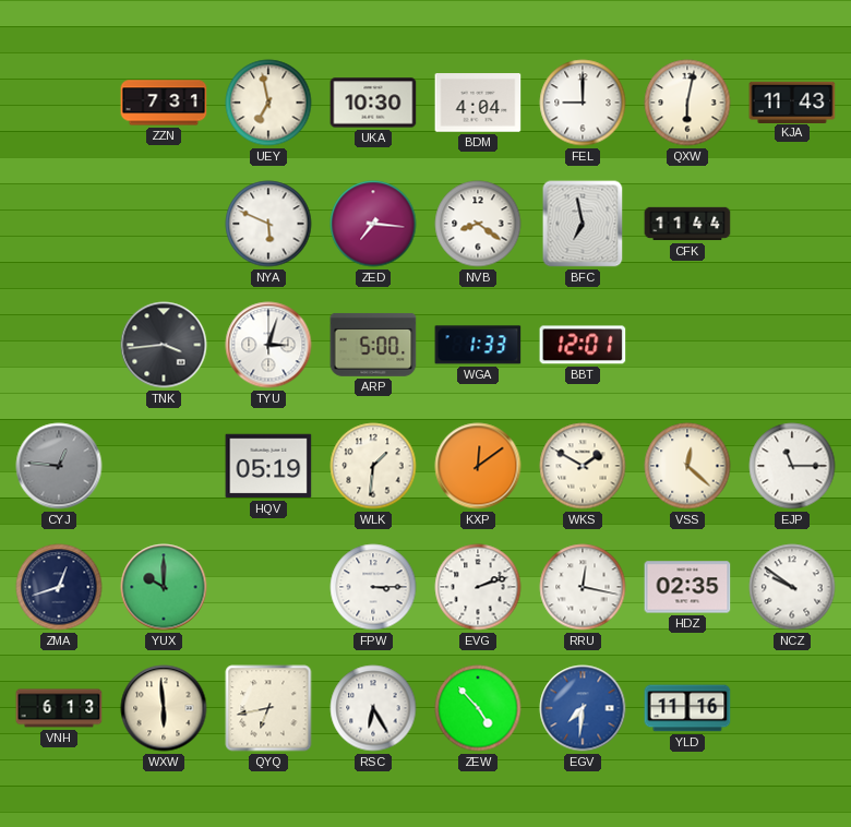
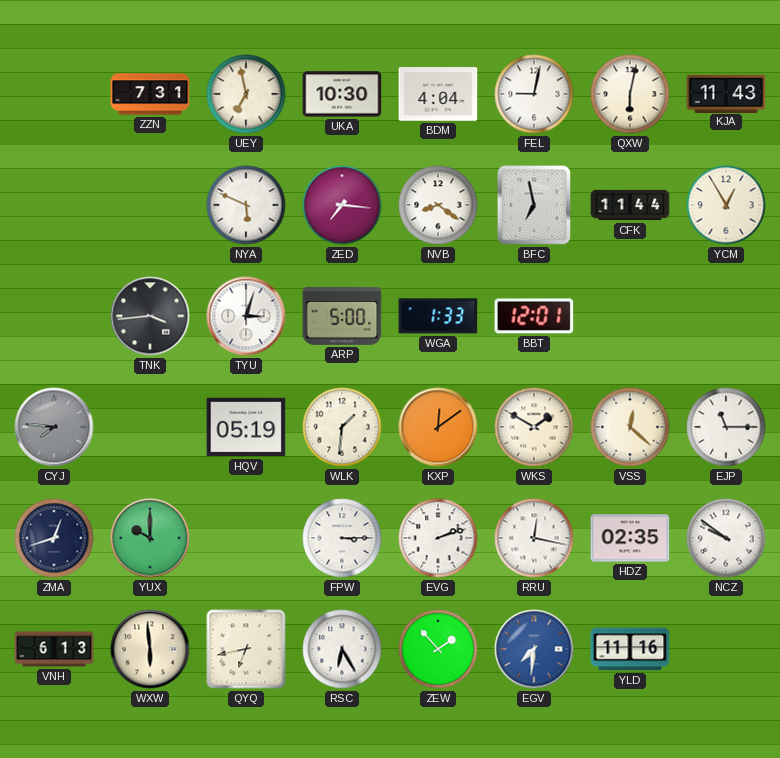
FEL: 9:00 -> 9:02
YCM: none -> 12:55
CYJ: 12:46 -> 7:46
ZEW: 4:53 -> 1:53
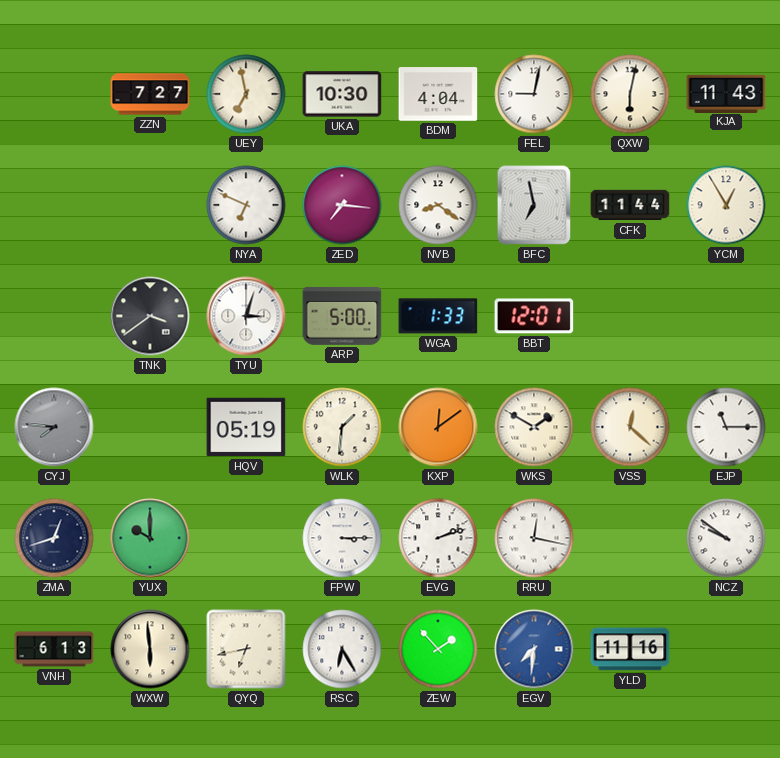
ZZN: 7:31 -> 7:27
NYA: 5:49 -> 6:49
TNK: 3:44 -> 3:39
HDZ: 02:35 -> none
